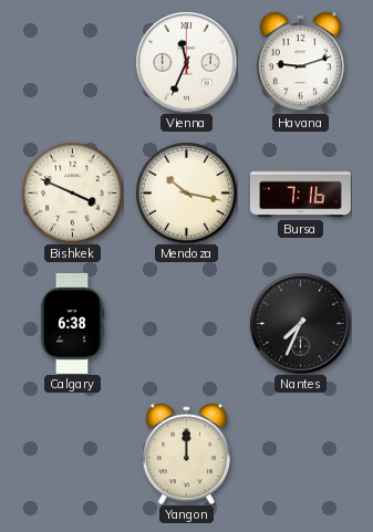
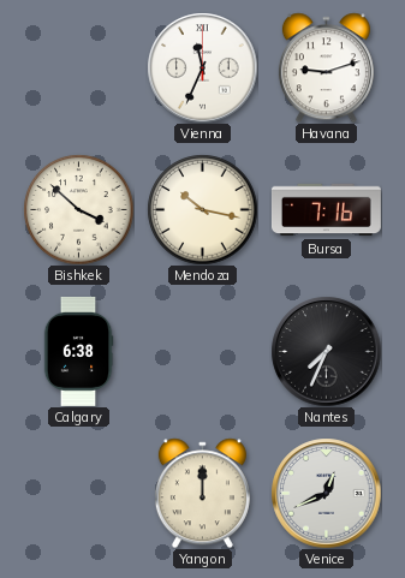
Bishkek: 3:49 -> 3:52
Venice: none -> 12:41
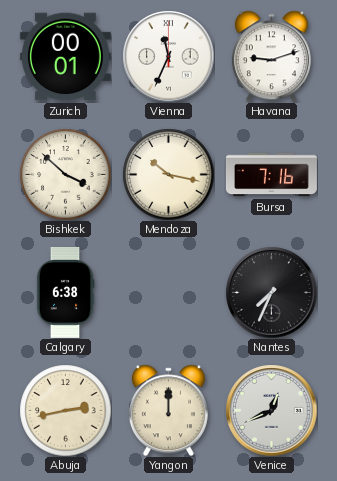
Zurich: none -> 00:01
Abuja: none -> 2:43
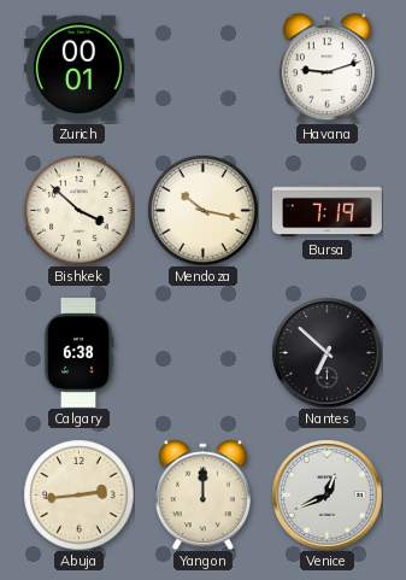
Vienna: 11:34 -> none
Bursa: 7:16 -> 7:19
Nantes: 7:34 -> 6:52
Abuja: 2:43 -> 2:44
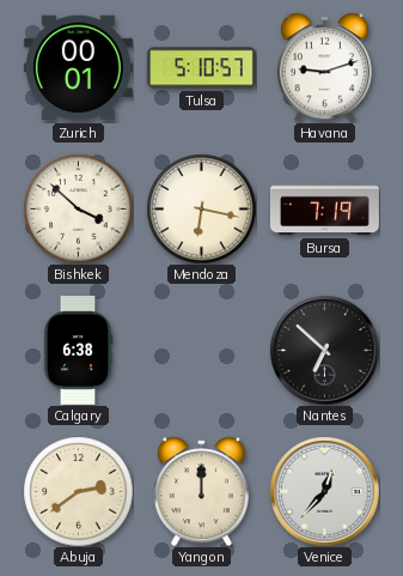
Tulsa: none -> 5:10
Mendoza: 10:17 -> 6:17
Abuja: 2:44 -> 2:39
Venice: 12:41 -> 12:37
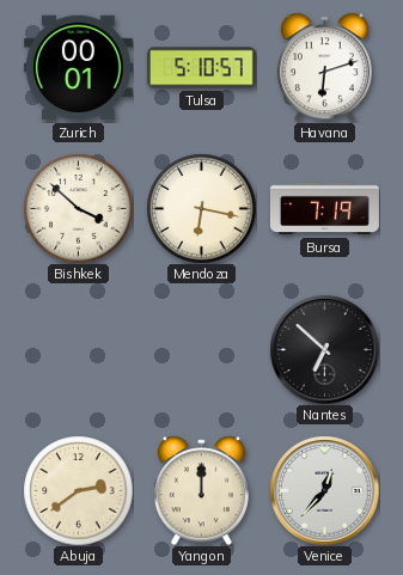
Havana: 9:12 -> 6:12
Calgary: 6:38 -> none
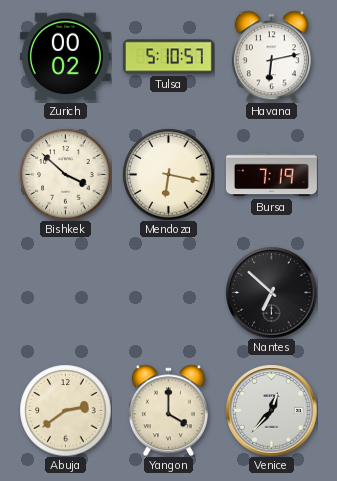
Zurich: 00:01 -> 00:02
Havana: 6:12 -> 6:13
Yangon: 12:00 -> 4:00
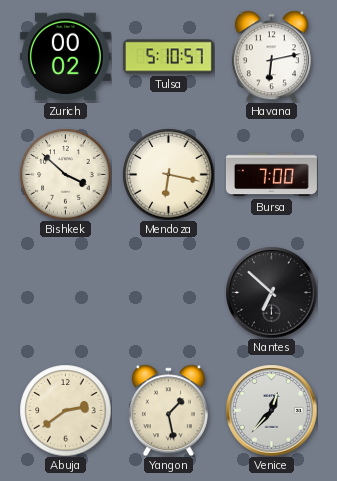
Bursa: 7:19 -> 7:00
Yangon: 4:00 -> 1:28
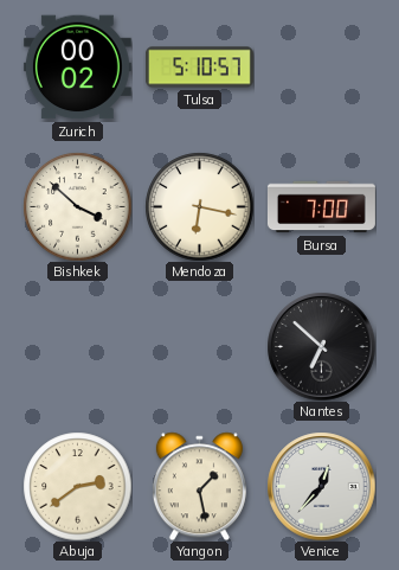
Havana: 6:13 -> none
